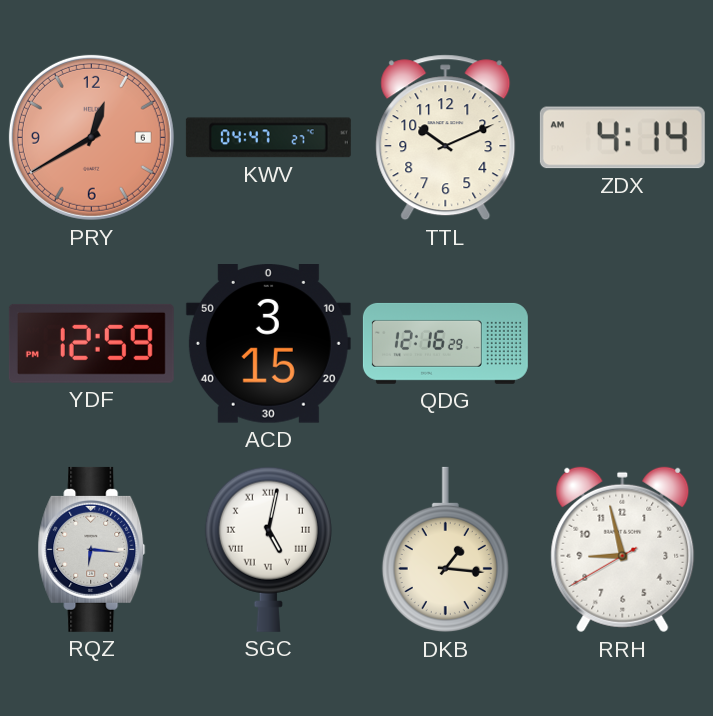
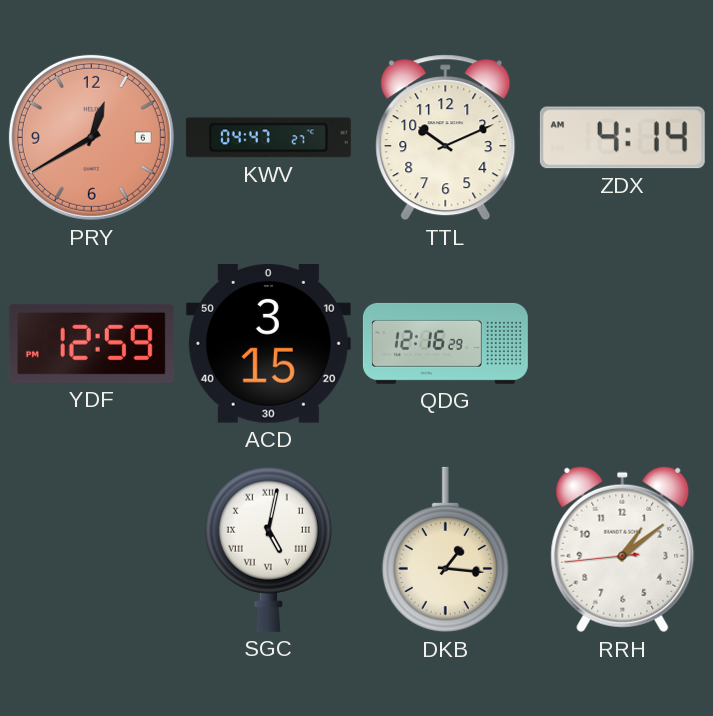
RQZ: 6:16 -> none
RRH: 8:57 -> 1:08
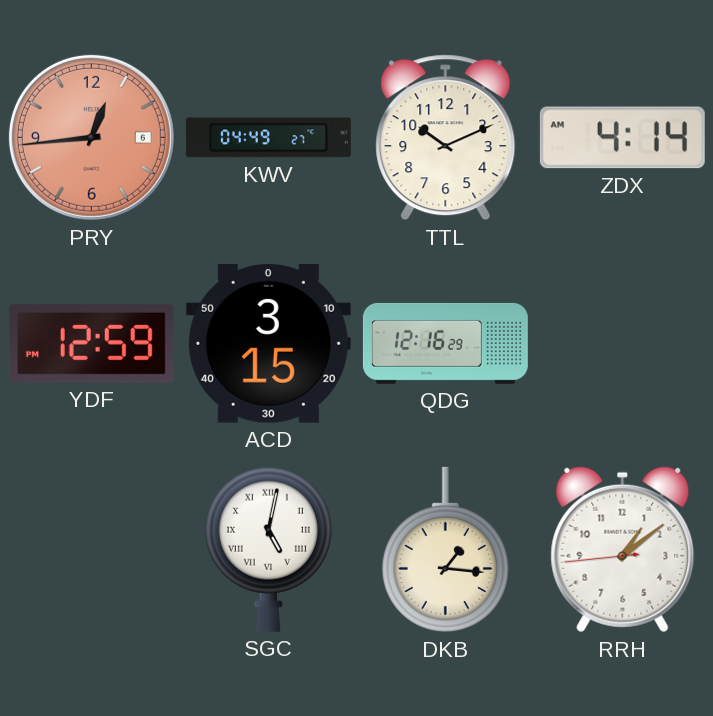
PRY: 12:40 -> 12:44
KWV: 04:47 -> 04:49
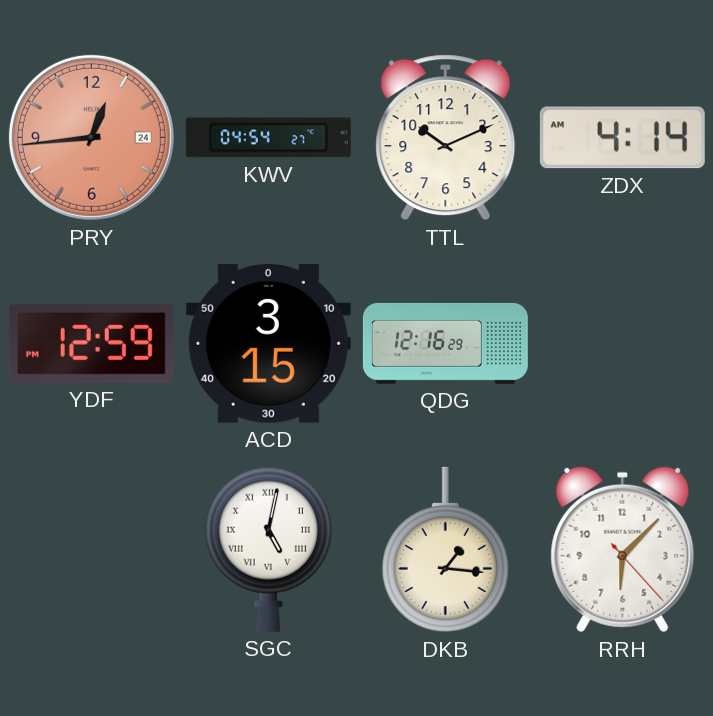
PRY date: 6 -> 24
KWV: 04:49 -> 04:54
RRH: 1:08 -> 6:07
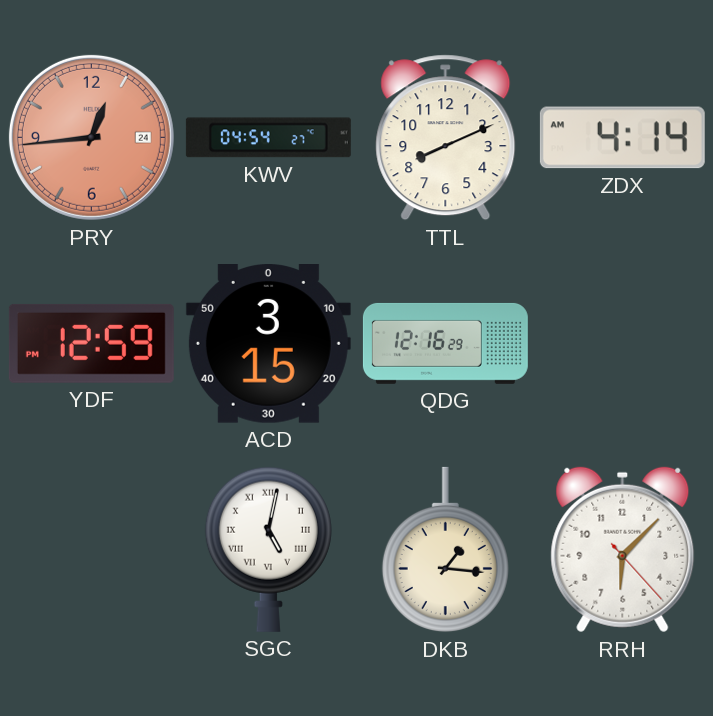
TTL: 10:11 -> 8:11
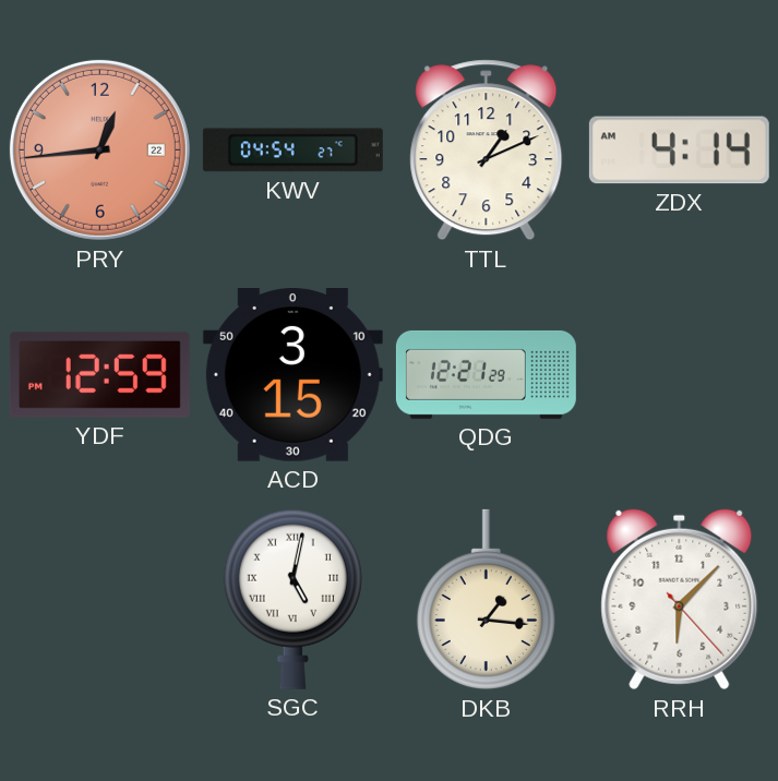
PRY date: 24 -> 22
TTL: 8:11 -> 1:11
QDG: 12:16 -> 12:21
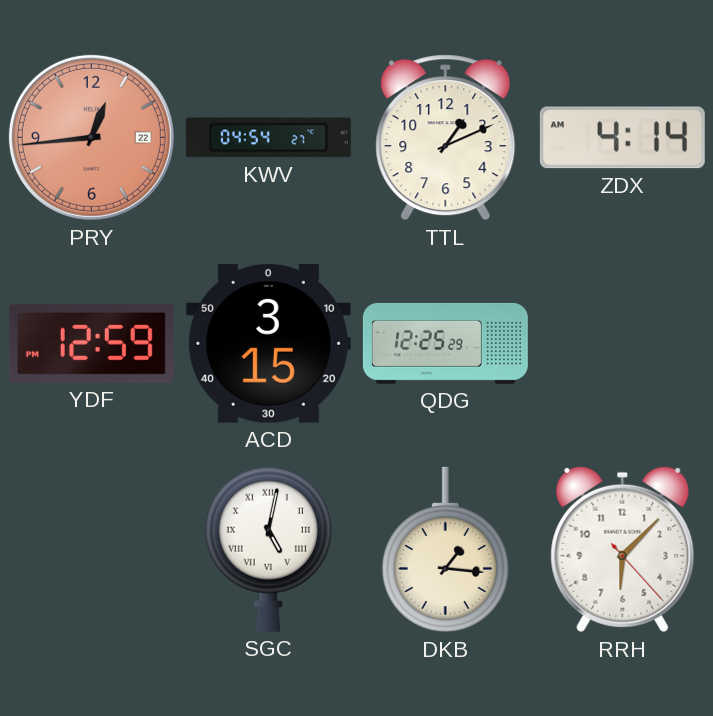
QDG: 12:21 -> 12:25
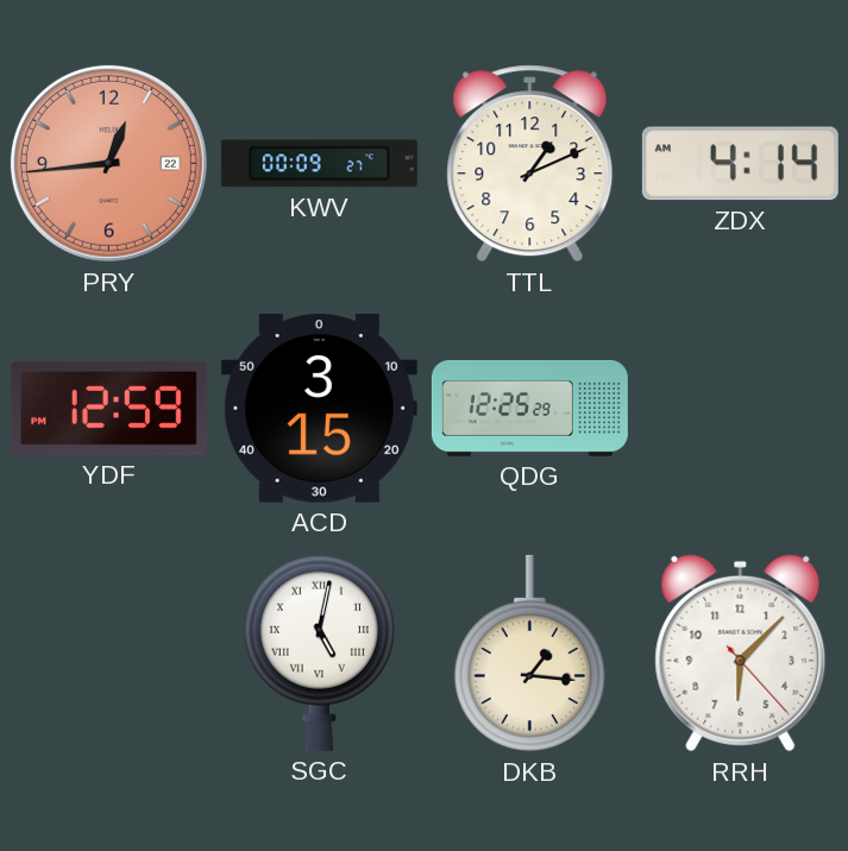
KWV: 04:54 -> 00:09
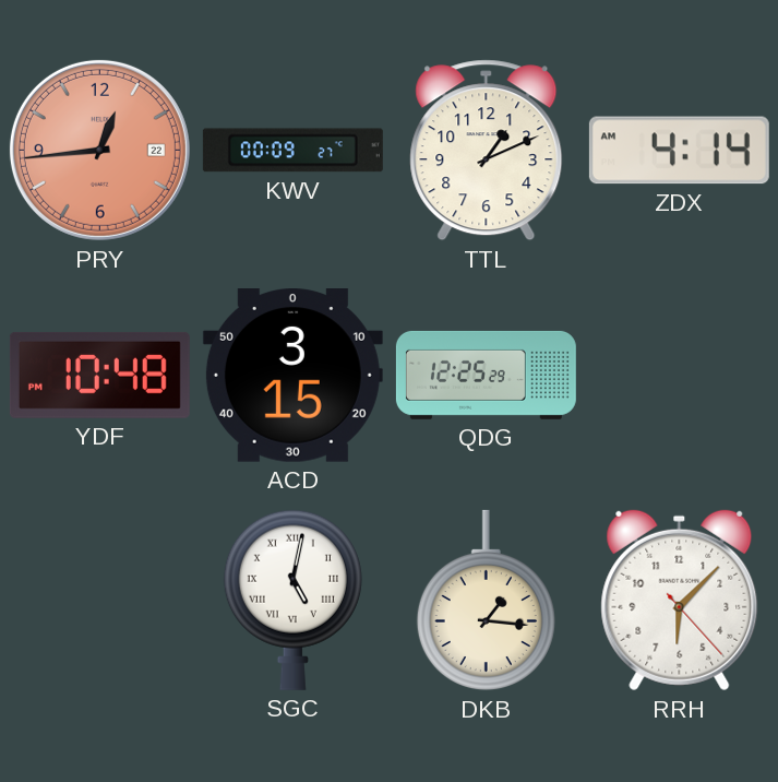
YDF: 12:59 -> 10:48
